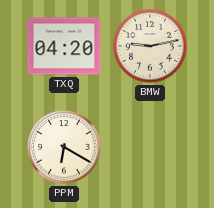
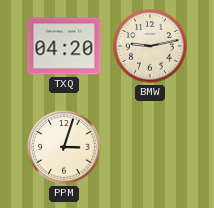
PPM: 6:20 -> 3:03
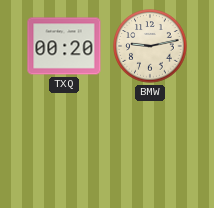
TXQ: 04:20 -> 00:20
PPM: 3:03 -> none
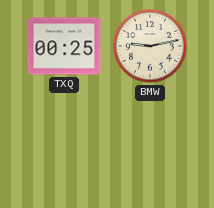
TXQ: 00:20 -> 00:25
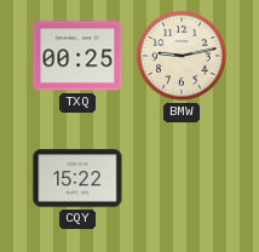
CQY: none -> 15:22
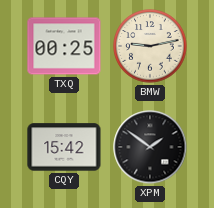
CQY: 15:22 -> 15:42
XPM: none -> 1:51
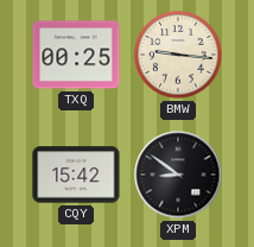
BMW: 9:13 -> 9:16
XPM: 1:51 -> 8:51
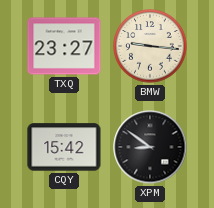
TXQ: 00:25 -> 23:27
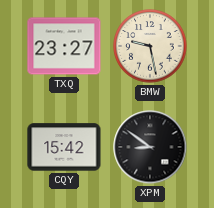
BMW: 9:16 -> 9:28
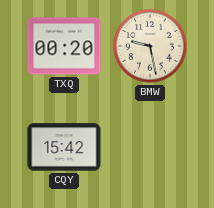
TXQ: 23:27 -> 00:20
XPM: 8:51 -> none
